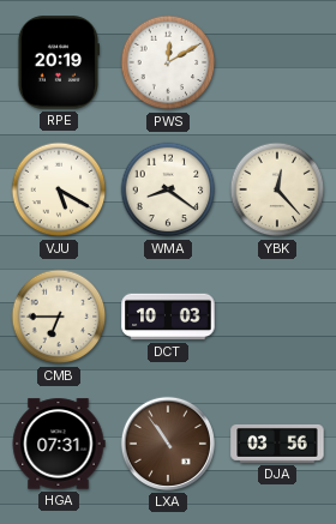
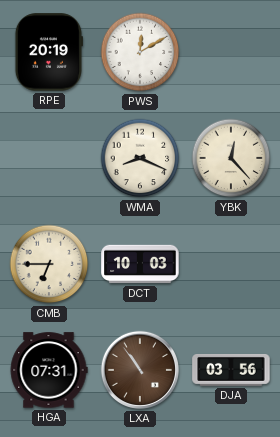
VJU: 5:20 -> none
WMA: 8:21 -> 8:19
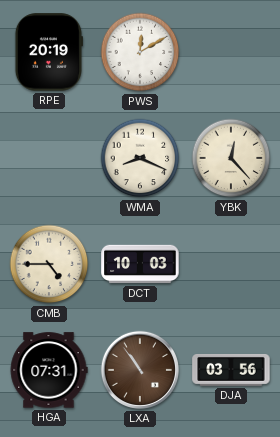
CMB: 6:45 -> 4:45
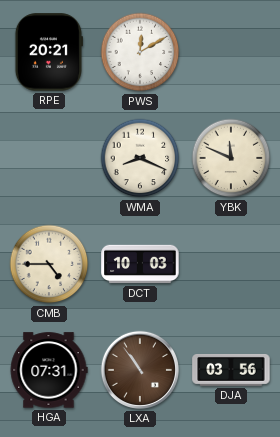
RPE: 20:19 -> 20:21
YBK: 12:23 -> 11:49
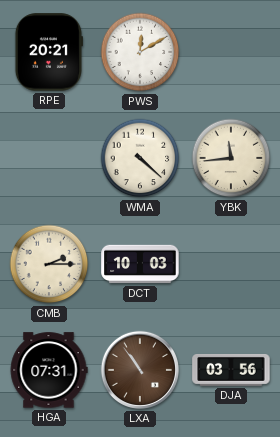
WMA: 8:19 -> 4:22
YBK: 11:49 -> 11:44
CMB: 4:45 -> 2:15
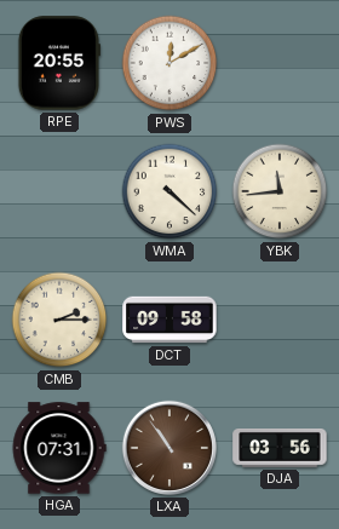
RPE: 20:21 -> 20:55
DCT: 10:03 -> 09:58
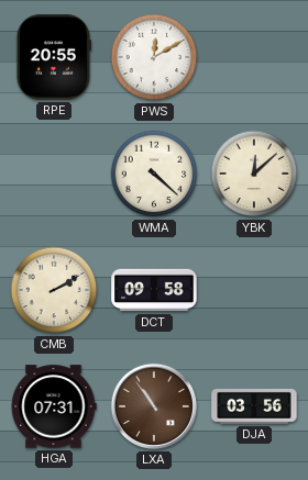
YBK: 11:44 -> 12:08
CMB: 2:15 -> 2:10
